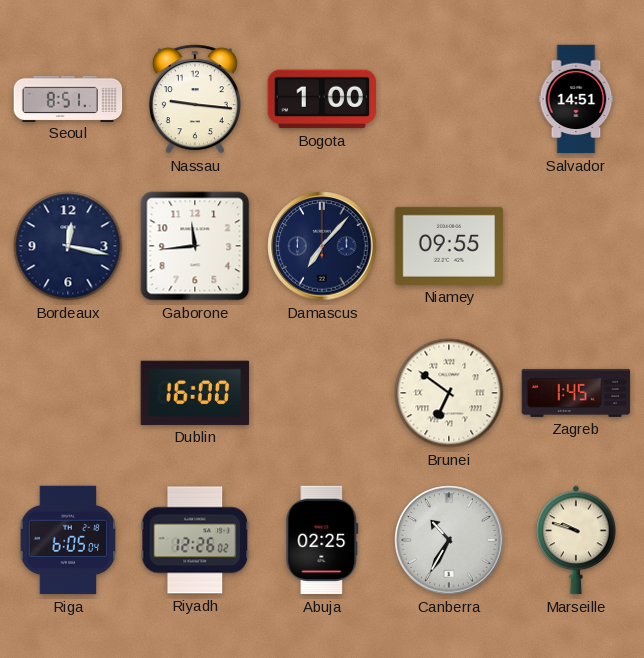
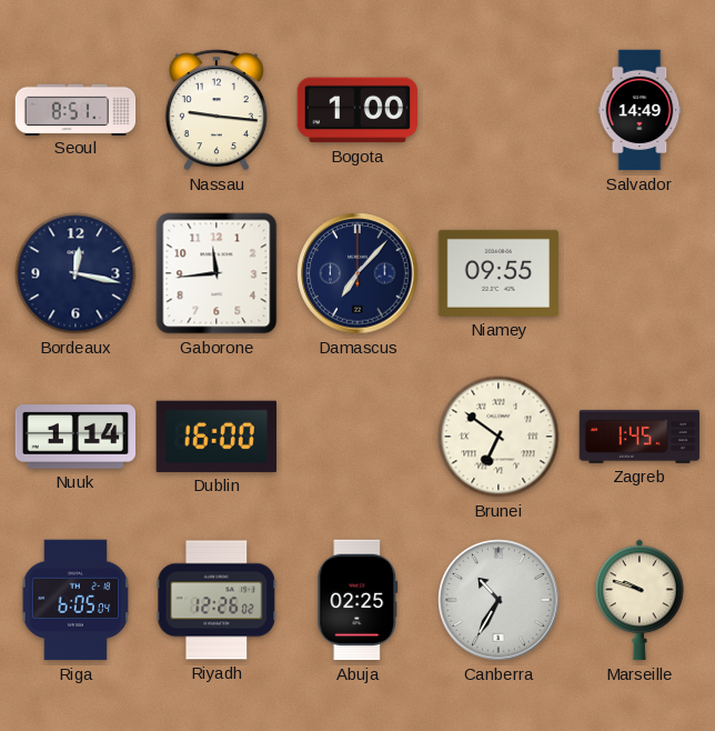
Salvador: 14:51 -> 14:49
Nuuk: none -> 1:14
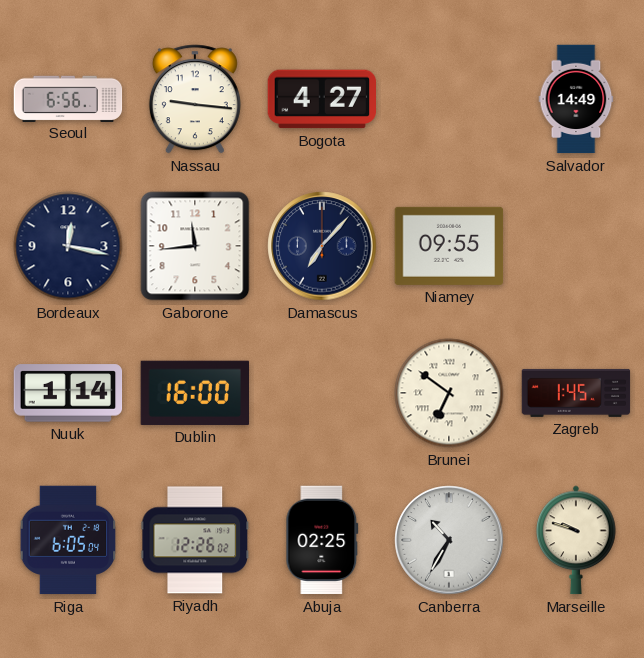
Seoul: 8:51 -> 6:56
Bogota: 1:00 -> 4:27
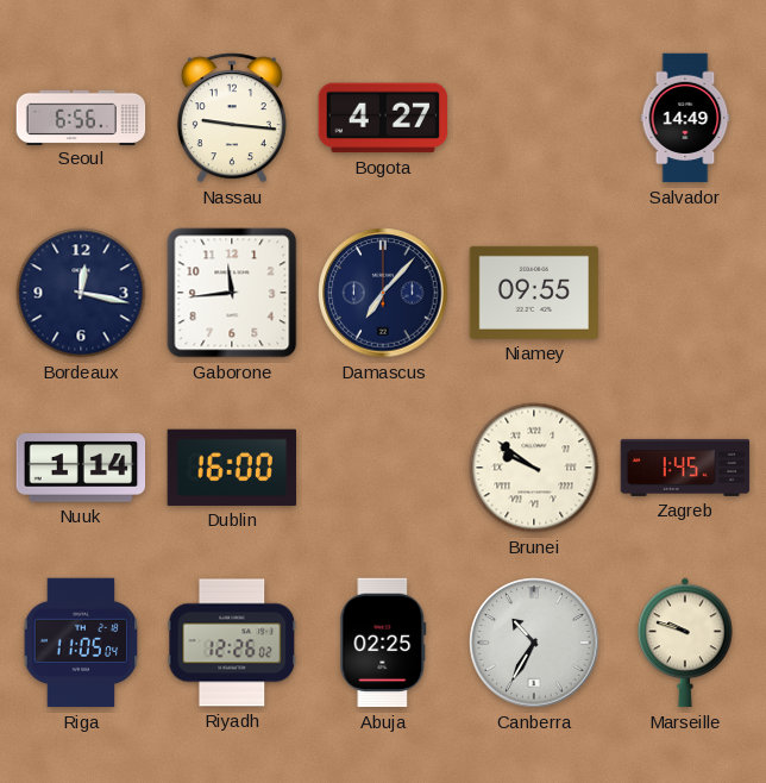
Brunei: 6:51 -> 9:51
Riga: 6:05 -> 11:05
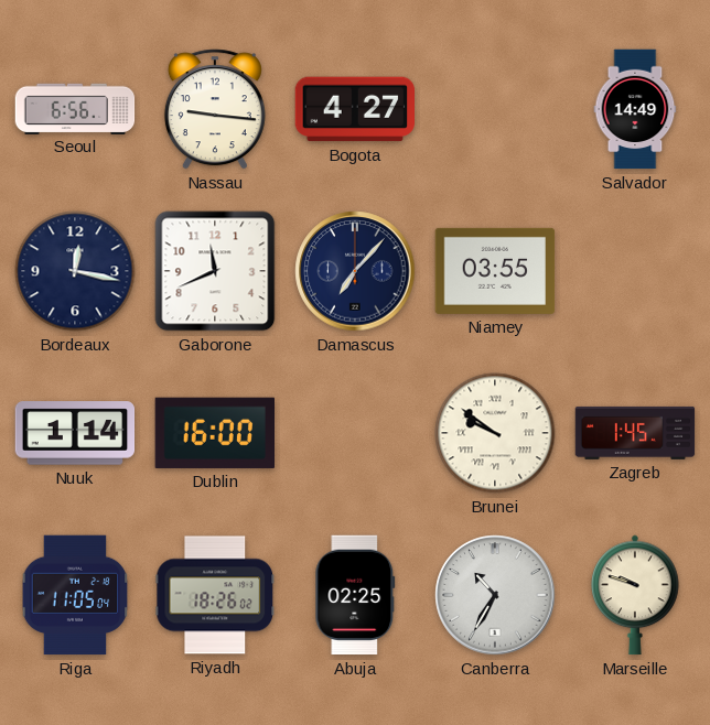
Gaborone: 11:44 -> 11:41
Niamey: 09:55 -> 03:55
Riyadh: 12:26 -> 18:26
